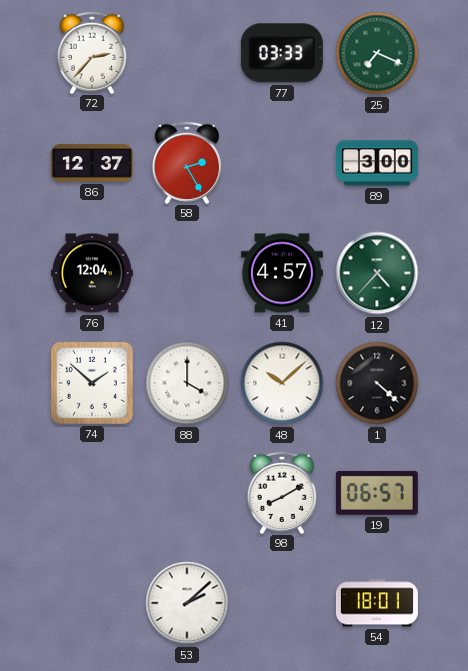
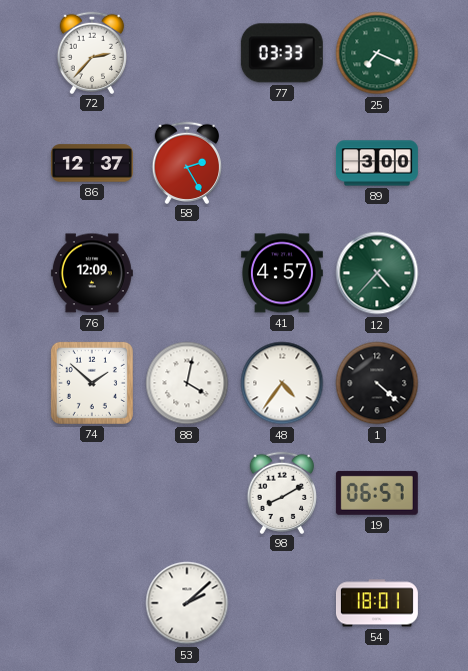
76: 12:04 -> 12:09
88: 4:00 -> 4:02
48: 10:08 -> 4:36
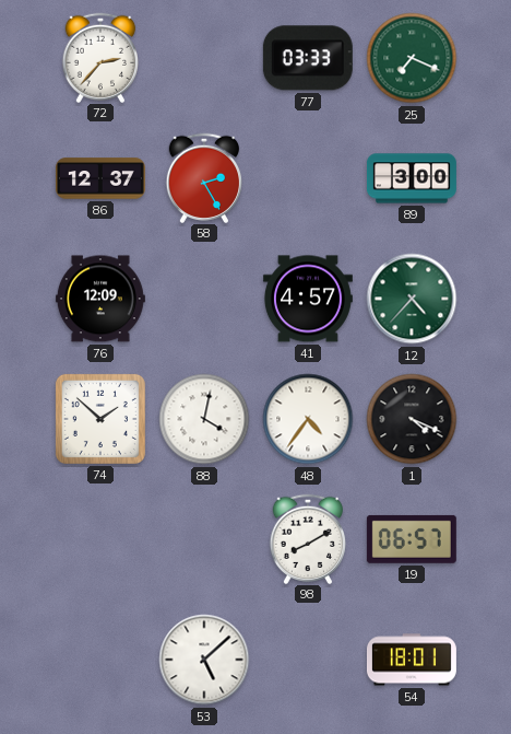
1: 4:22 -> 4:19
53: 2:08 -> 5:08
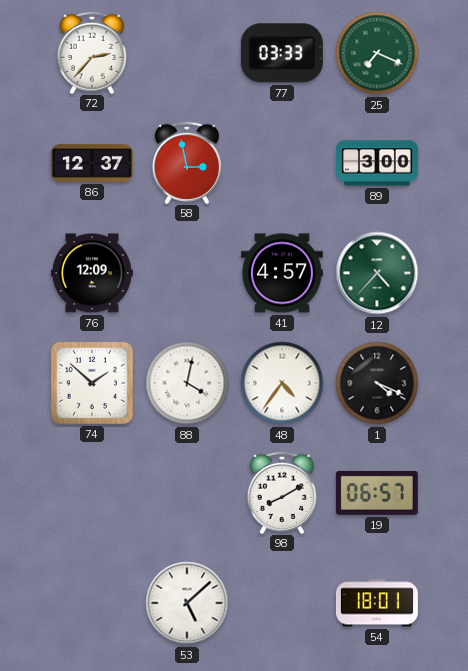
58: 2:25 -> 2:58
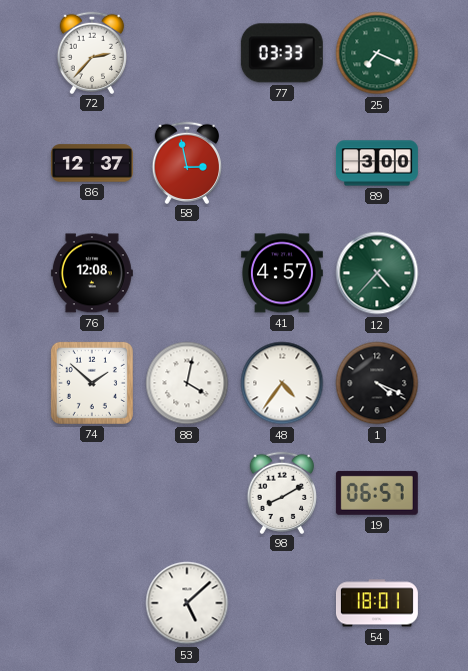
76: 12:09 -> 12:08
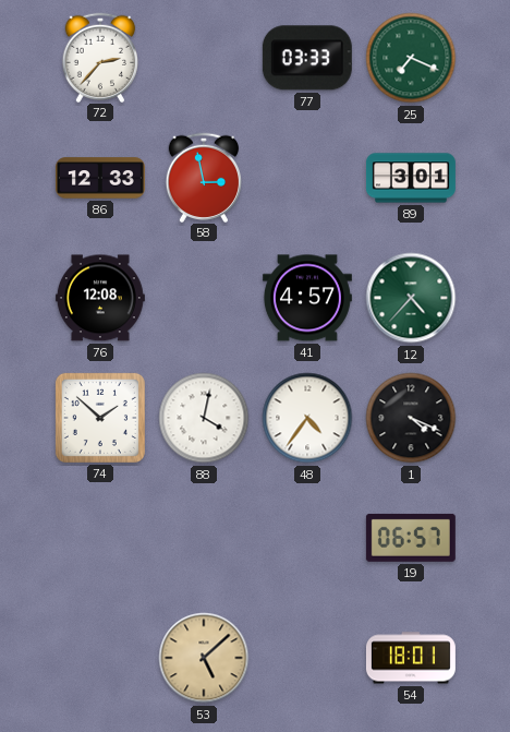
86: 12:37 -> 12:33
89: 3:00 -> 3:01
98: 8:10 -> none
53 dial: white -> champagne
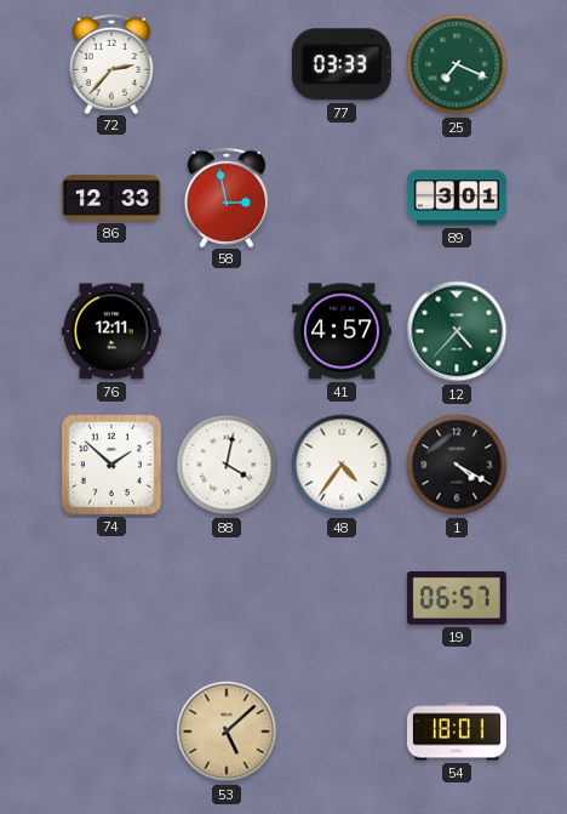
76: 12:08 -> 12:11
1: 4:19 -> 4:20
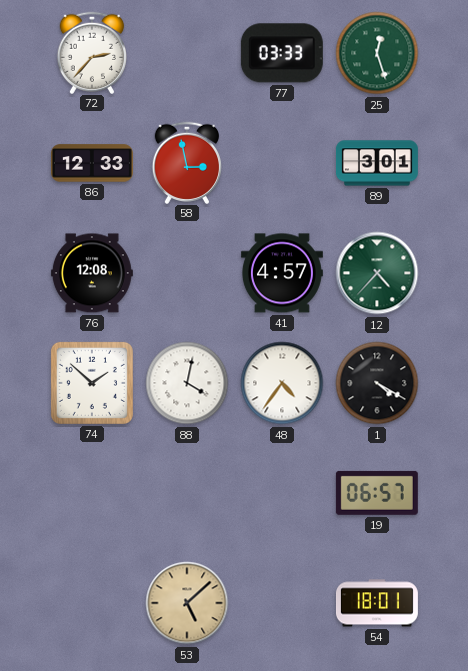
25: 7:19 -> 12:27
76: 12:11 -> 12:08
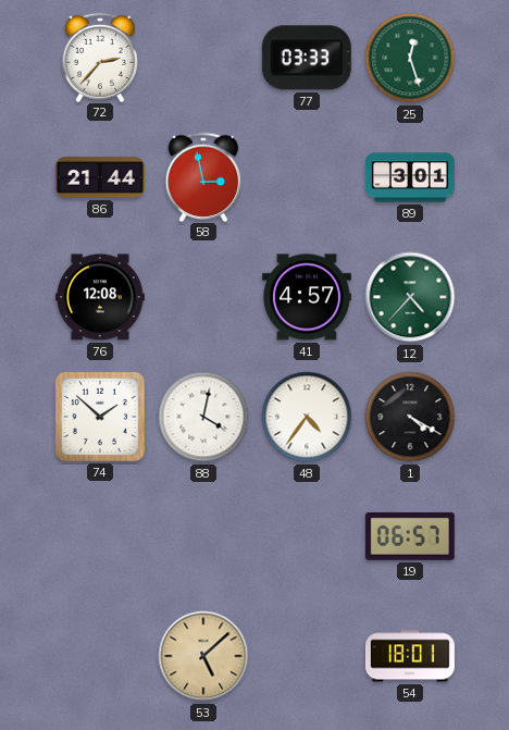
86: 12:33 -> 21:44
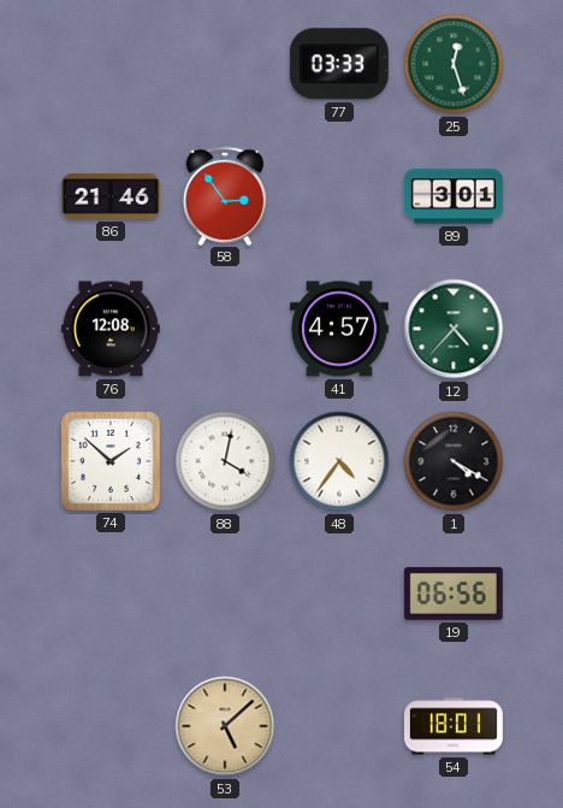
72: 2:37 -> none
86: 21:44 -> 21:46
58: 2:58 -> 2:54
19: 06:57 -> 06:56
